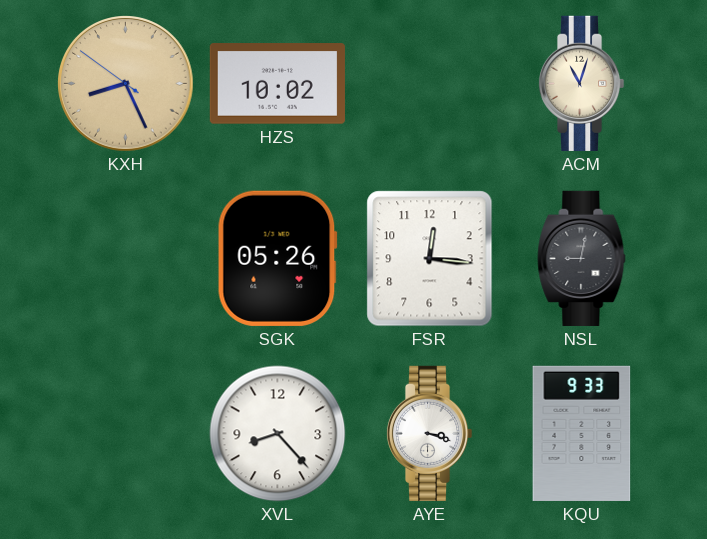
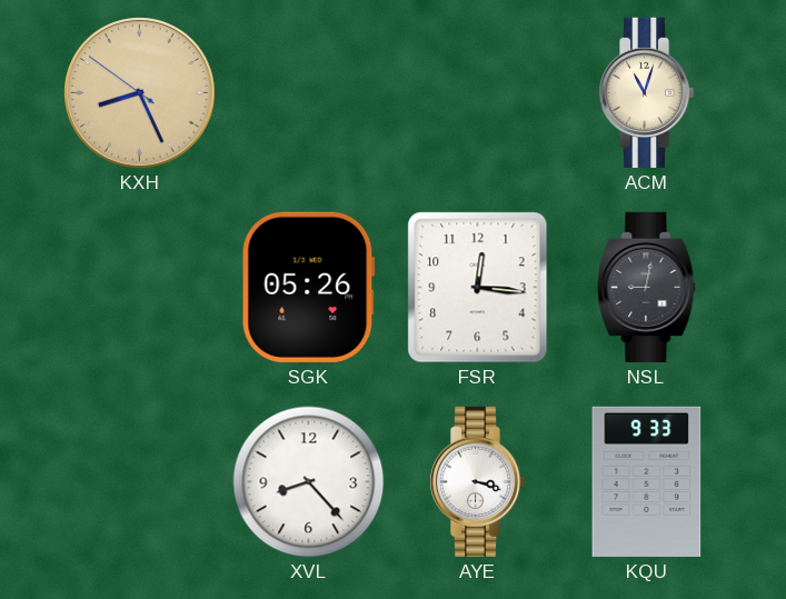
HZS: 10:02 -> none
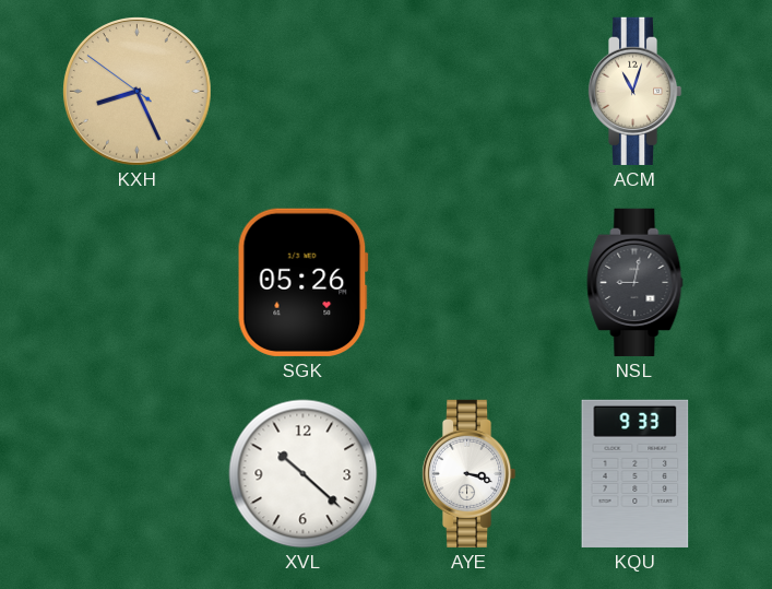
FSR: 12:16 -> none
XVL: 8:23 -> 10:22
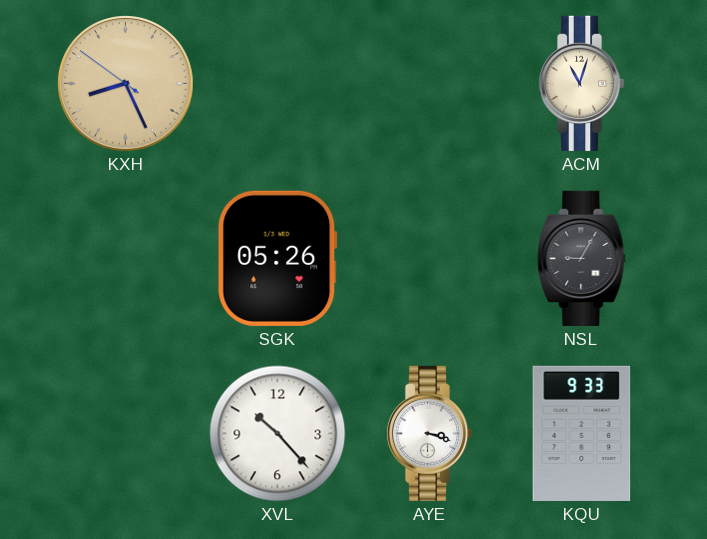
NSL: 9:02 -> 9:05
XVL: 10:22 -> 10:23
